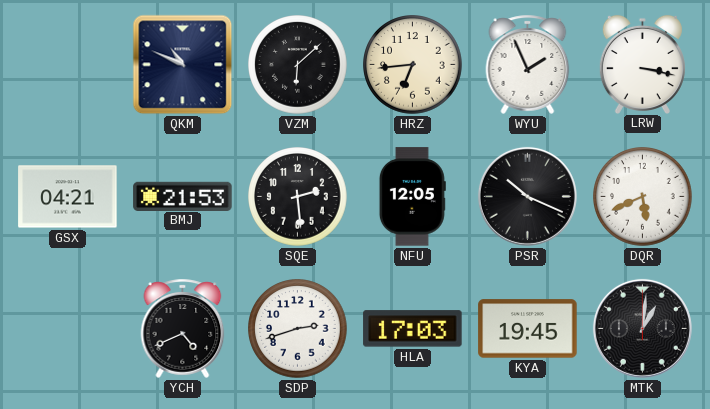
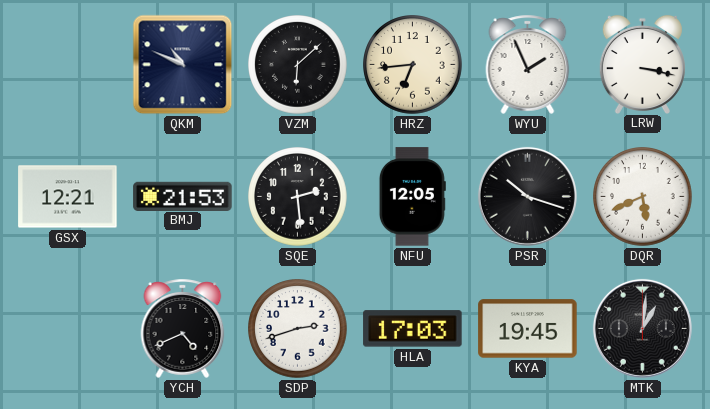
GSX: 04:21 -> 12:21
PSR: 10:19 -> 10:18
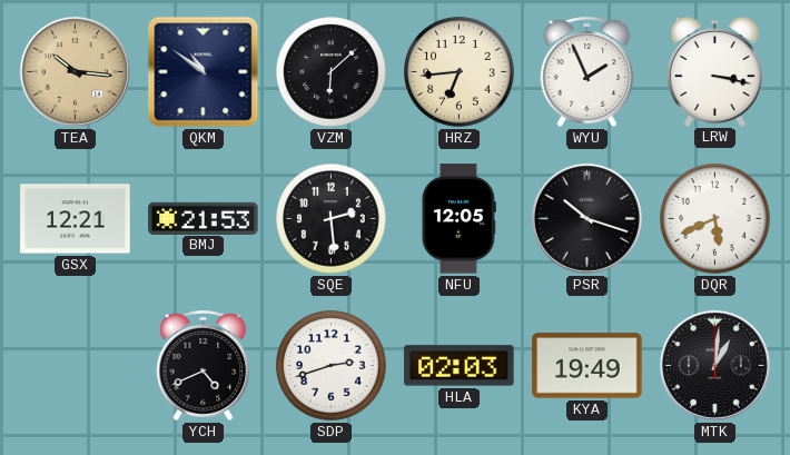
TEA: none -> 10:16
QKM: 10:49 -> 10:51
HLA: 17:03 -> 02:03
KYA: 19:45 -> 19:49
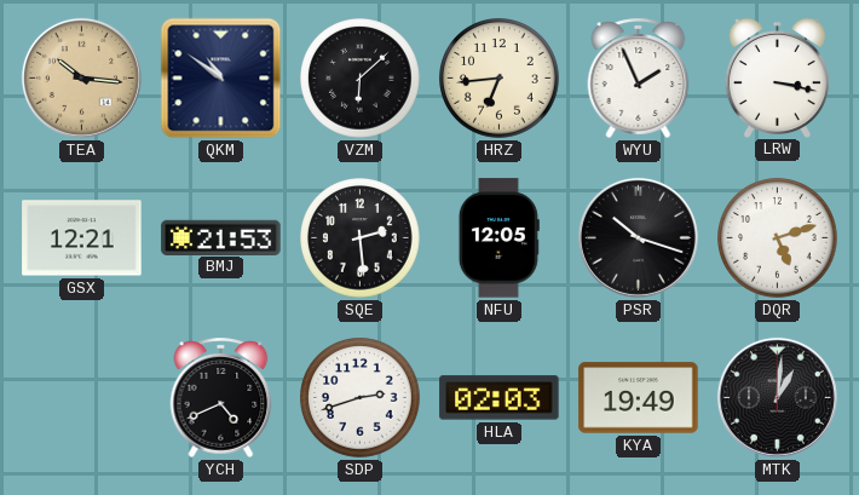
DQR: 5:41 -> 5:12
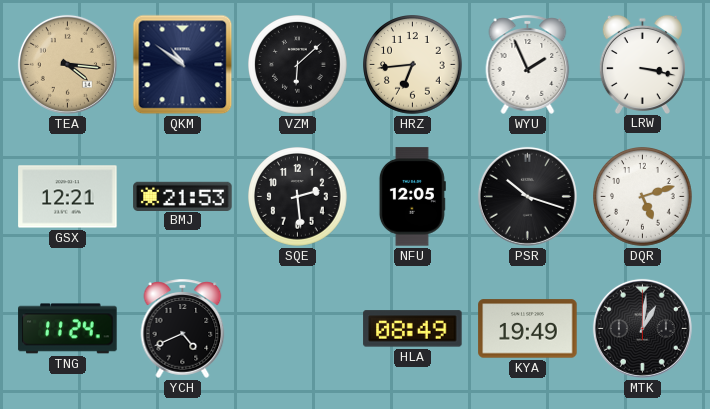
TEA: 10:16 -> 4:16
TNG: none -> 11:24
SDP: 2:42 -> none
HLA: 02:03 -> 08:49
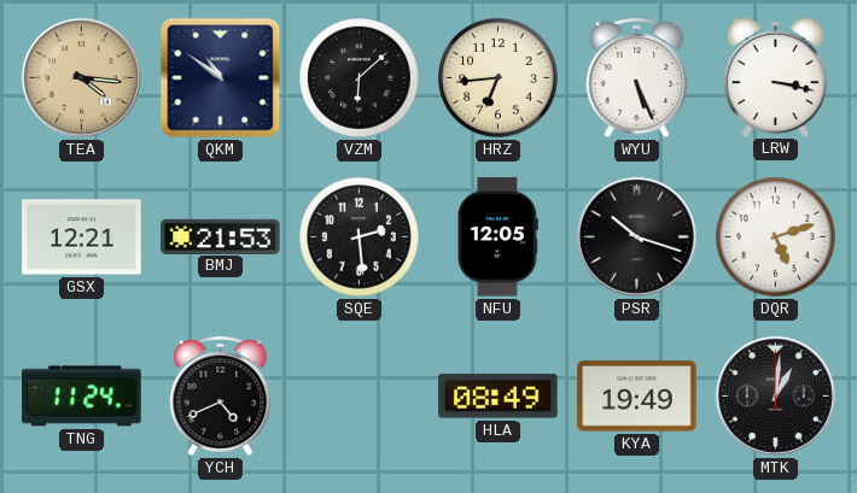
WYU: 1:56 -> 5:26
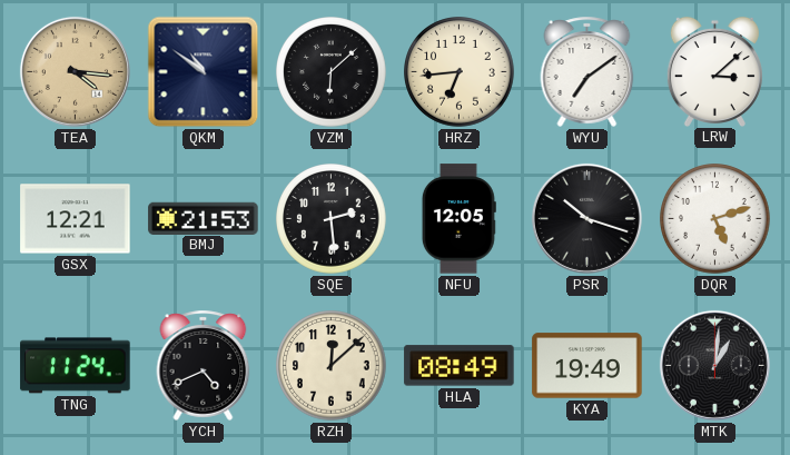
WYU: 5:26 -> 7:09
LRW: 3:17 -> 3:08
RZH: none -> 12:08
